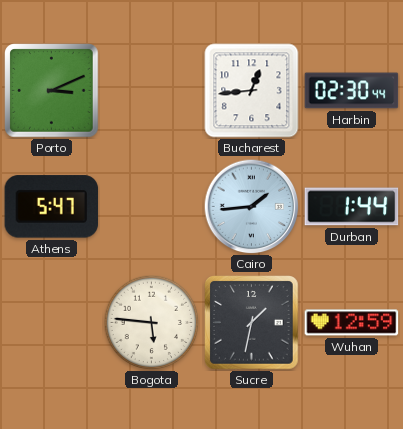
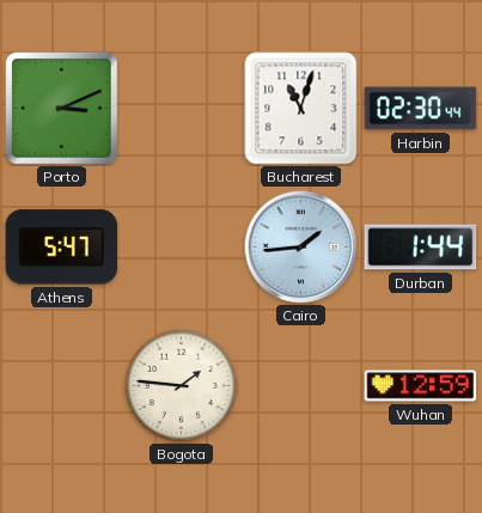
Bucharest: 12:44 -> 11:03
Bogota: 5:46 -> 1:46
Sucre: 1:32 -> none
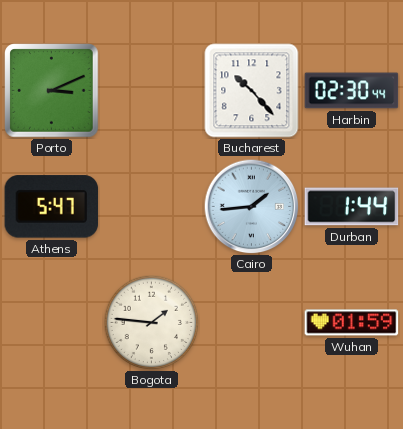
Bucharest: 11:03 -> 10:23
Wuhan: 12:59 -> 01:59
